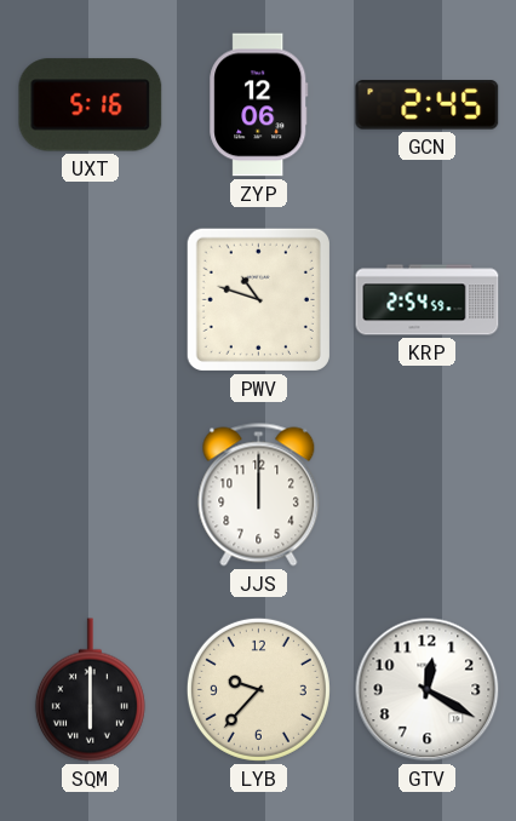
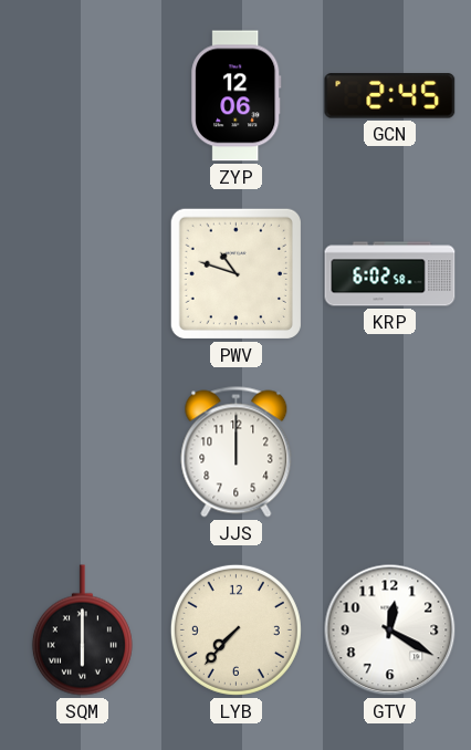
UXT: 5:16 -> none
KRP: 2:54 -> 6:02
LYB: 9:37 -> 7:37
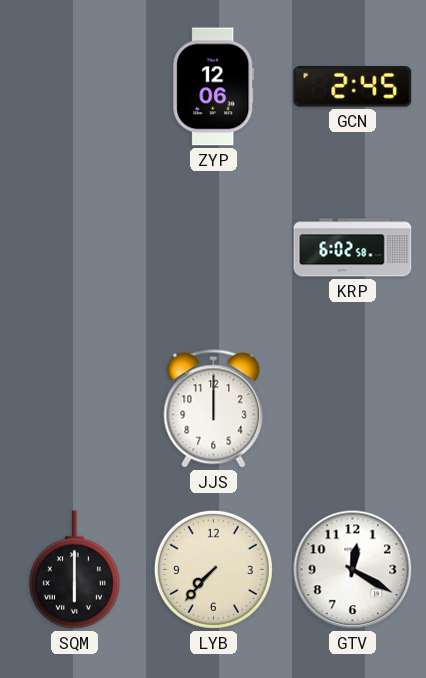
PWV: 10:48 -> none
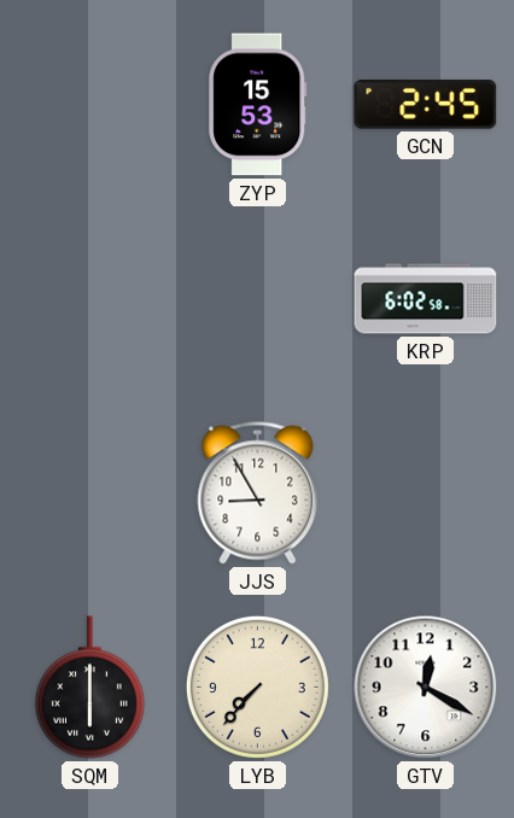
ZYP: 12:06 -> 15:53
JJS: 12:00 -> 8:55
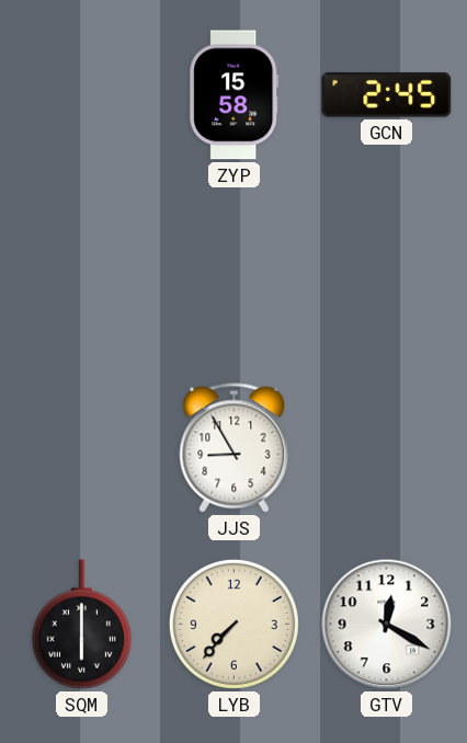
ZYP: 15:53 -> 15:58
KRP: 6:02 -> none
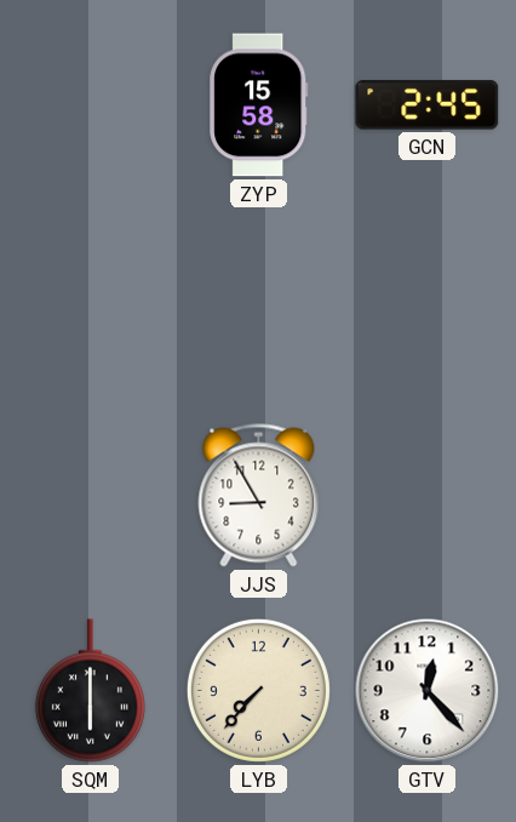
GTV: 12:20 -> 12:23
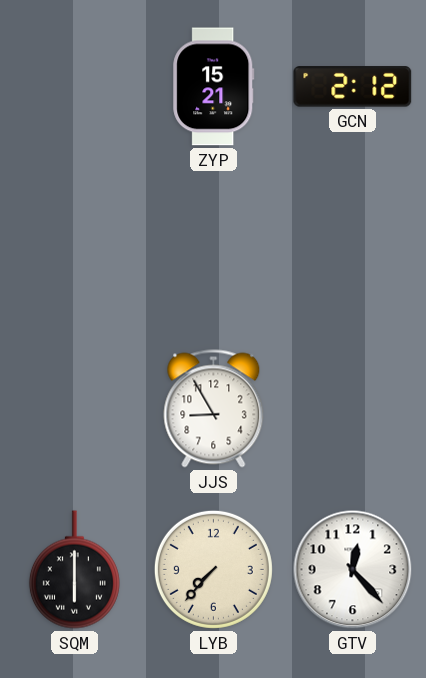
ZYP: 15:58 -> 15:21
GCN: 2:45 -> 2:12
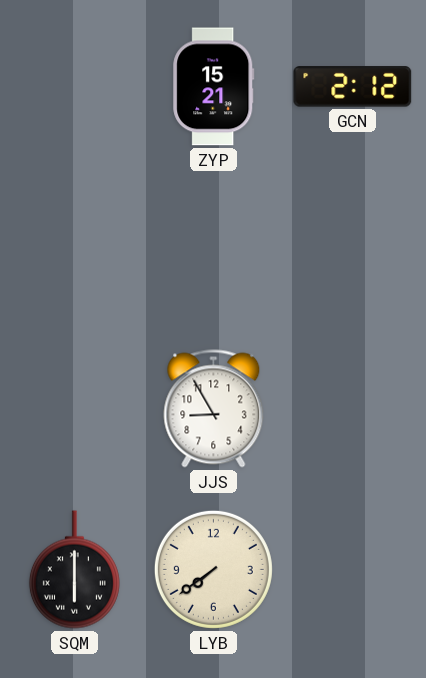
LYB: 7:37 -> 7:39
GTV: 12:23 -> none
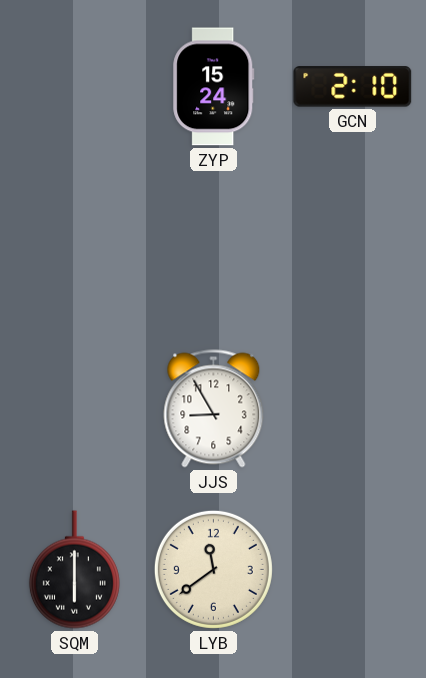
ZYP: 15:21 -> 15:24
GCN: 2:12 -> 2:10
LYB: 7:39 -> 11:39
